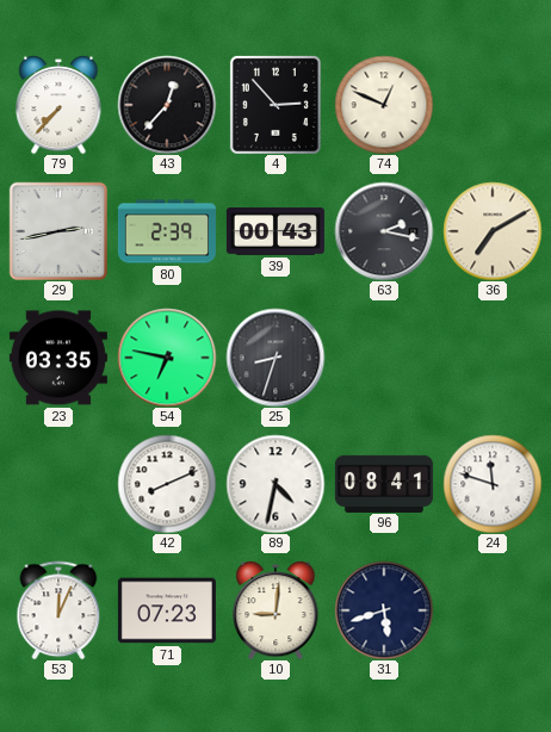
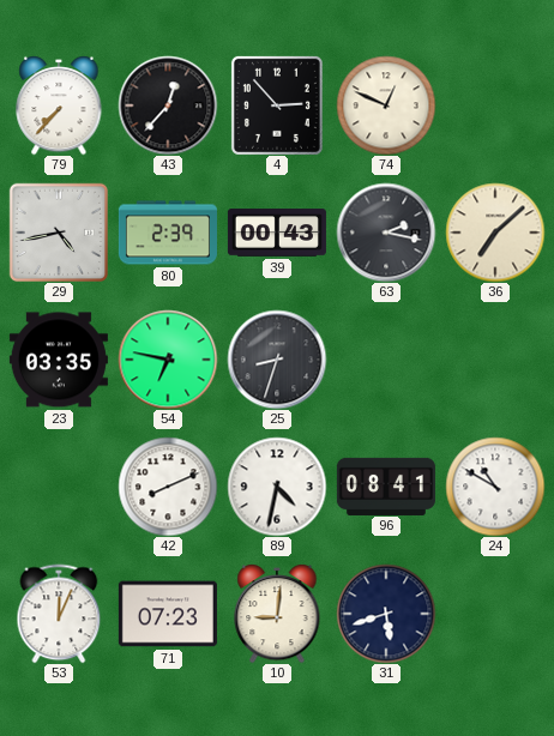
29: 2:43 -> 4:43
36: 7:10 -> 7:08
24: 11:48 -> 10:50
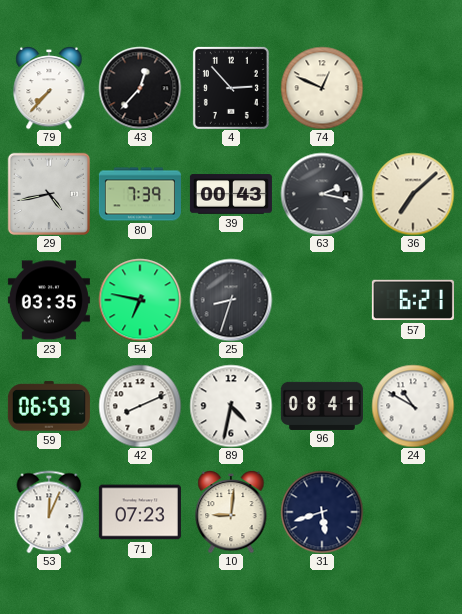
80: 2:39 -> 7:39
57: none -> 6:21
59: none -> 06:59
